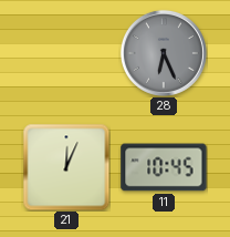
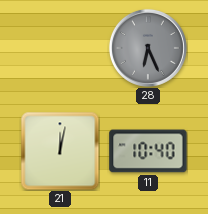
21: 12:04 -> 12:02
11: 10:45 -> 10:40
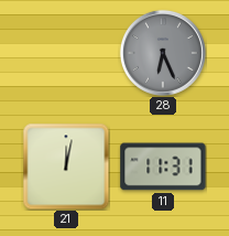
11: 10:40 -> 11:31
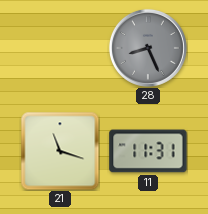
28: 6:26 -> 8:26
21: 12:02 -> 11:18
